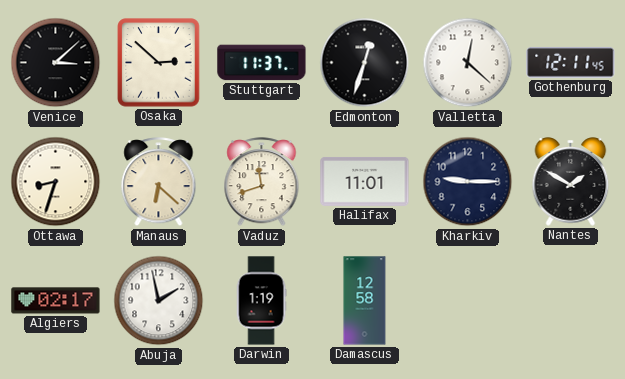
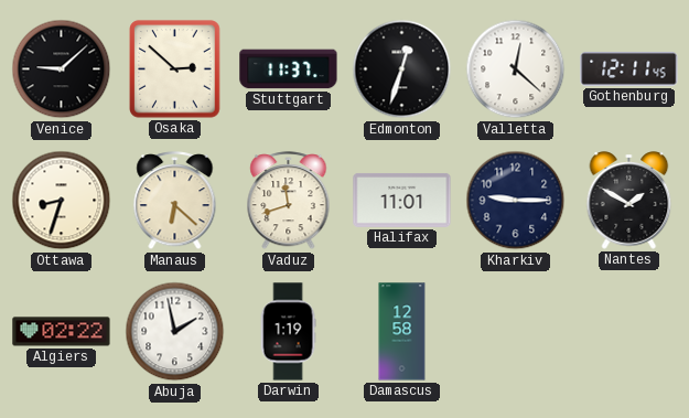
Venice: 3:08 -> 9:08
Algiers: 02:17 -> 02:22
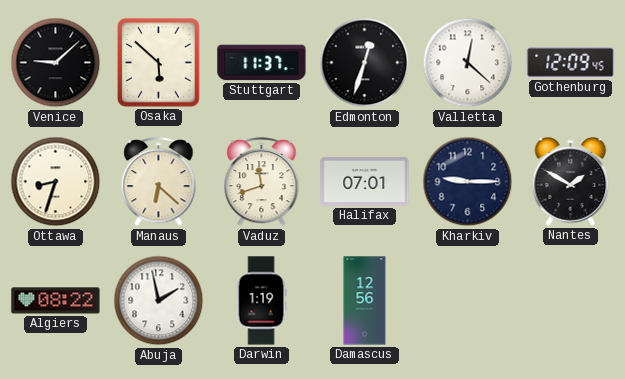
Osaka: 2:52 -> 5:52
Gothenburg: 12:11 -> 12:09
Halifax: 11:01 -> 07:01
Algiers: 02:22 -> 08:22
Damascus: 12:58 -> 12:56
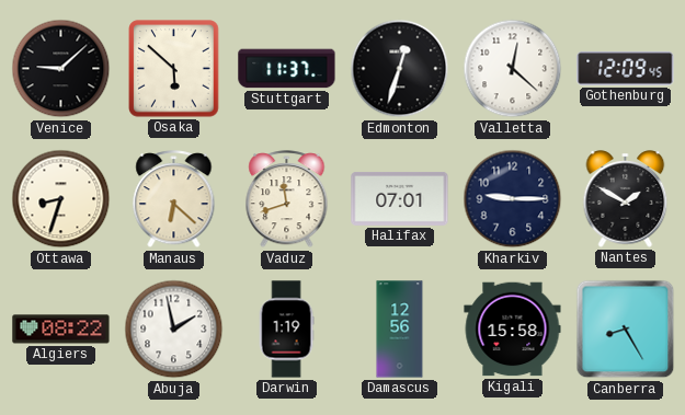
Kigali: none -> 15:58
Canberra: none -> 8:25
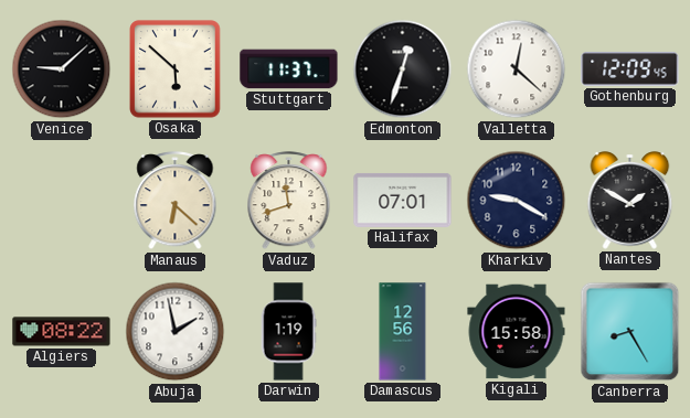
Ottawa: 8:33 -> none
Kharkiv: 9:15 -> 9:20
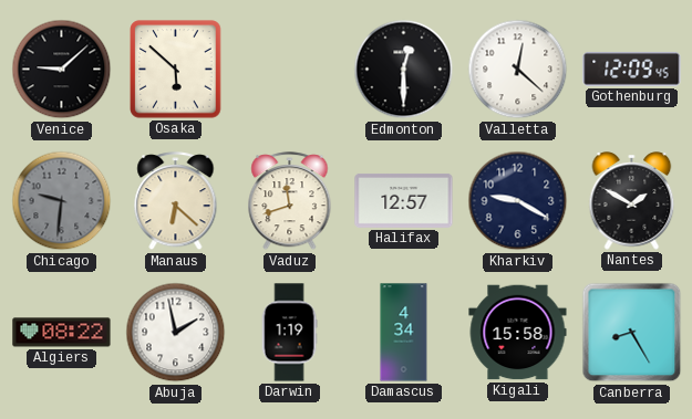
Stuttgart: 11:37 -> none
Edmonton: 12:33 -> 12:30
Chicago: none -> 9:31
Halifax: 07:01 -> 12:57
Damascus: 12:56 -> 4:34
